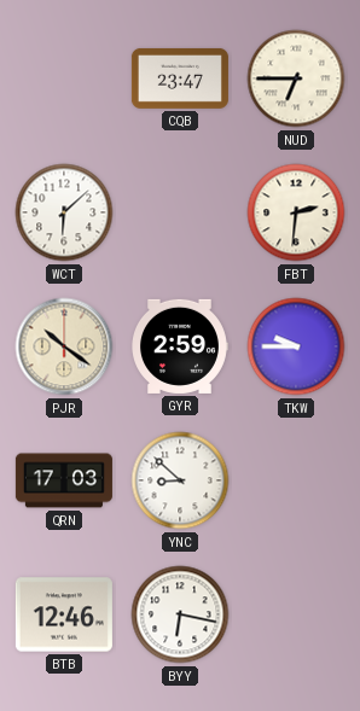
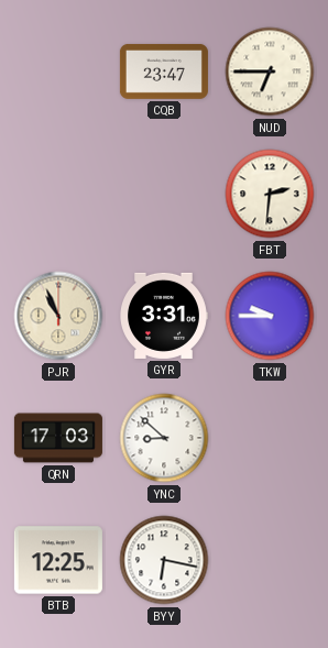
WCT: 6:08 -> none
PJR: 10:21 -> 10:56
GYR: 2:59 -> 3:31
BTB: 12:46 -> 12:25
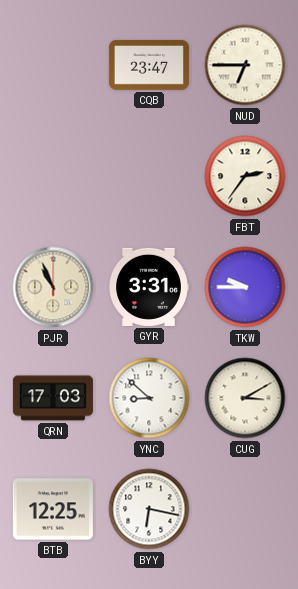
FBT: 2:31 -> 2:36
CUG: none -> 3:10
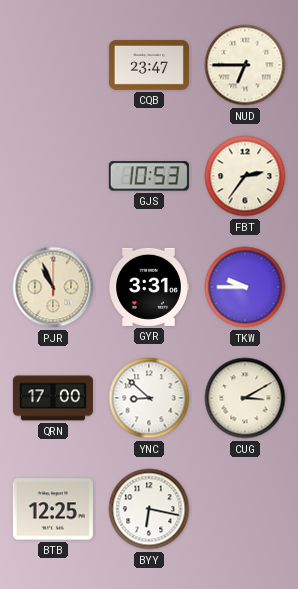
GJS: none -> 10:53
QRN: 17:03 -> 17:00
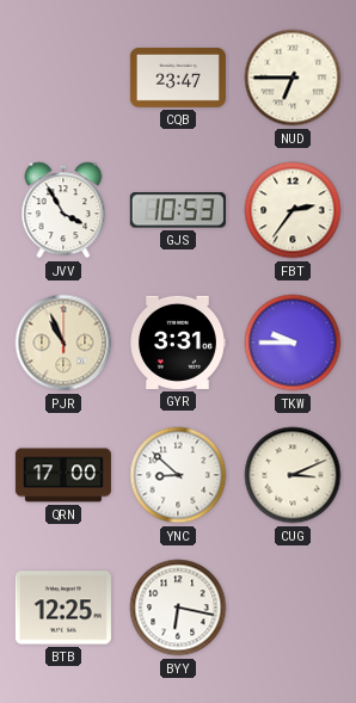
JVV: none -> 3:55
CUG: 3:10 -> 3:11
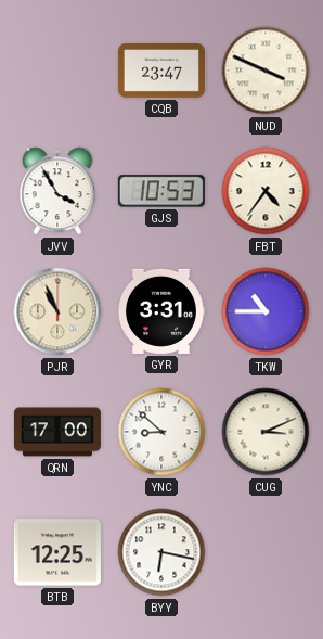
NUD: 6:45 -> 3:49
FBT: 2:36 -> 4:36
TKW: 9:45 -> 10:45
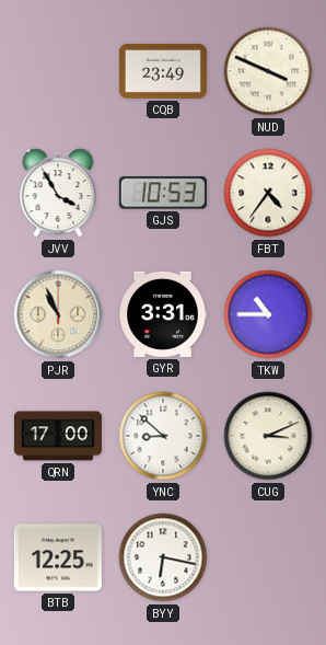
CQB: 23:47 -> 23:49
